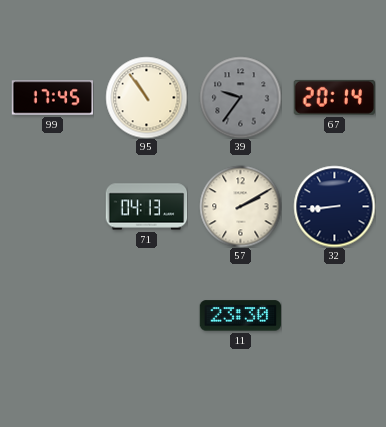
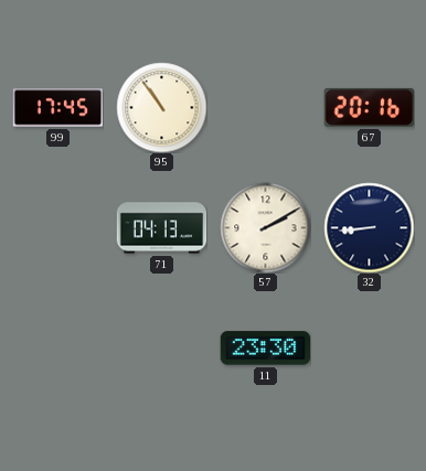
39: 9:36 -> none
67: 20:14 -> 20:16
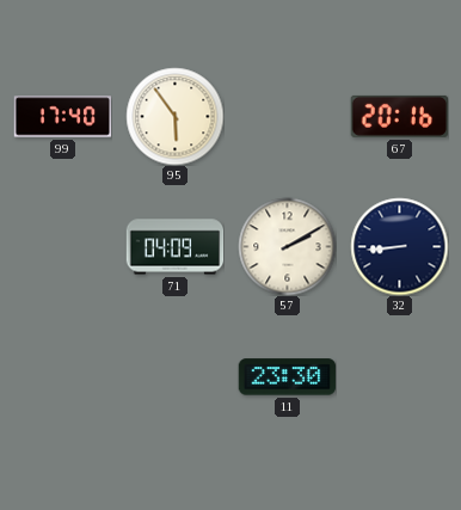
99: 17:45 -> 17:40
95: 10:54 -> 5:54
71: 04:13 -> 04:09
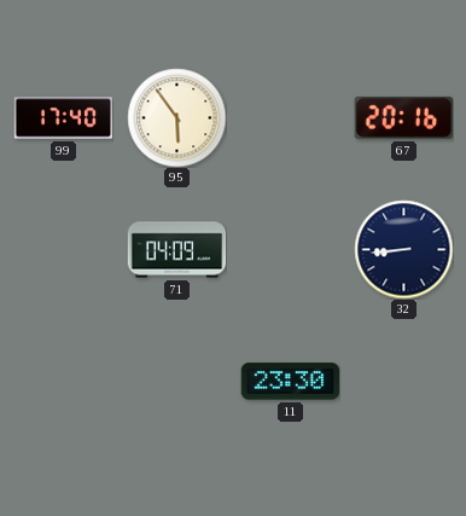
57: 2:10 -> none
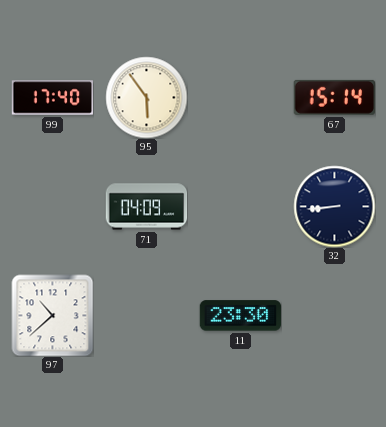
67: 20:16 -> 15:14
97: none -> 10:38
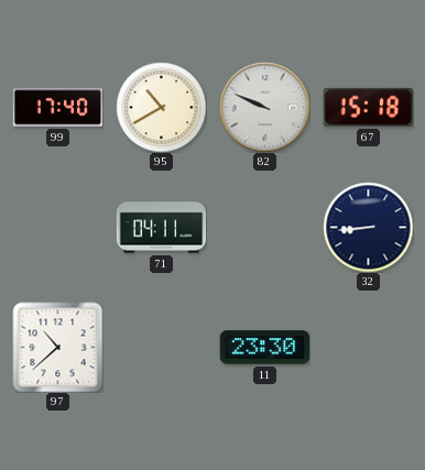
95: 5:54 -> 10:40
82: none -> 9:49
67: 15:14 -> 15:18
71: 04:09 -> 04:11
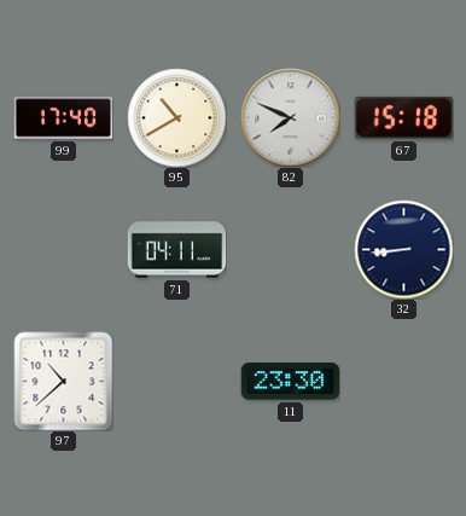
82: 9:49 -> 7:49
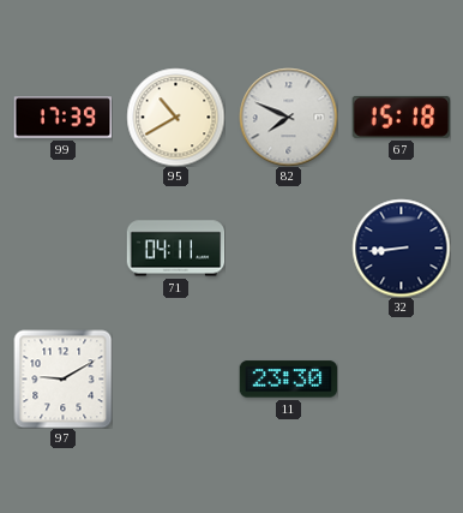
99: 17:40 -> 17:39
97: 10:38 -> 9:10
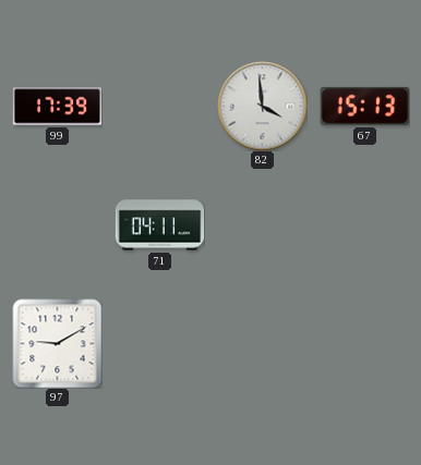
95: 10:40 -> none
82: 7:49 -> 3:59
67: 15:18 -> 15:13
32: 8:44 -> none
11: 23:30 -> none
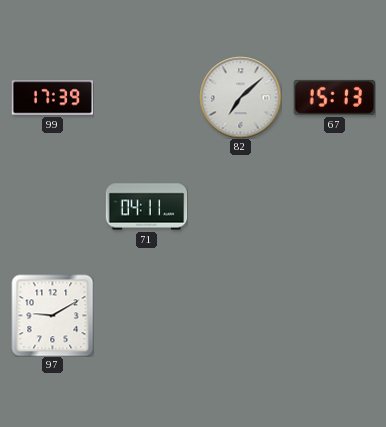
82: 3:59 -> 7:08
